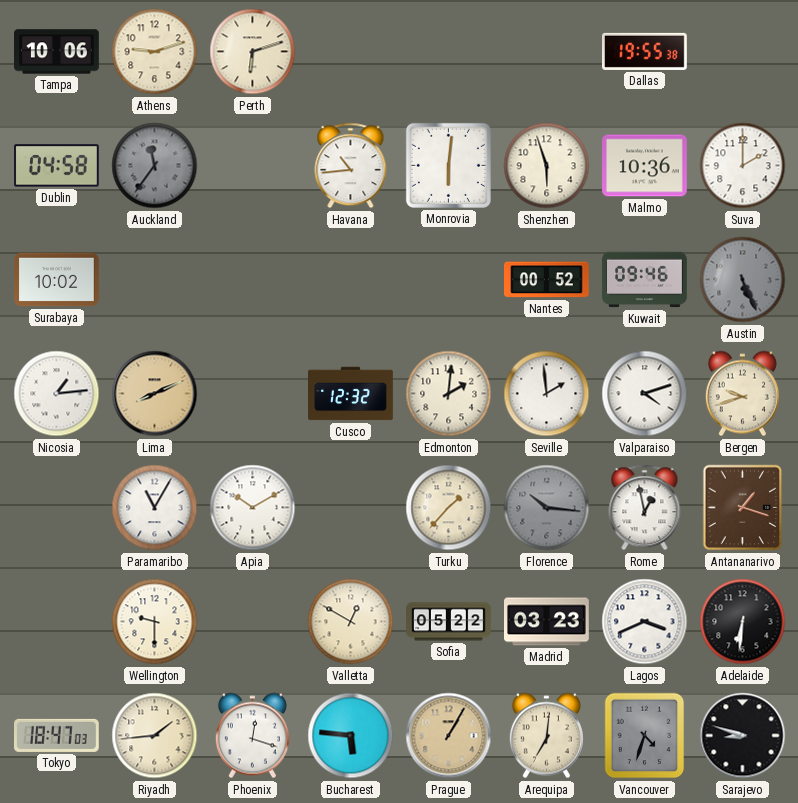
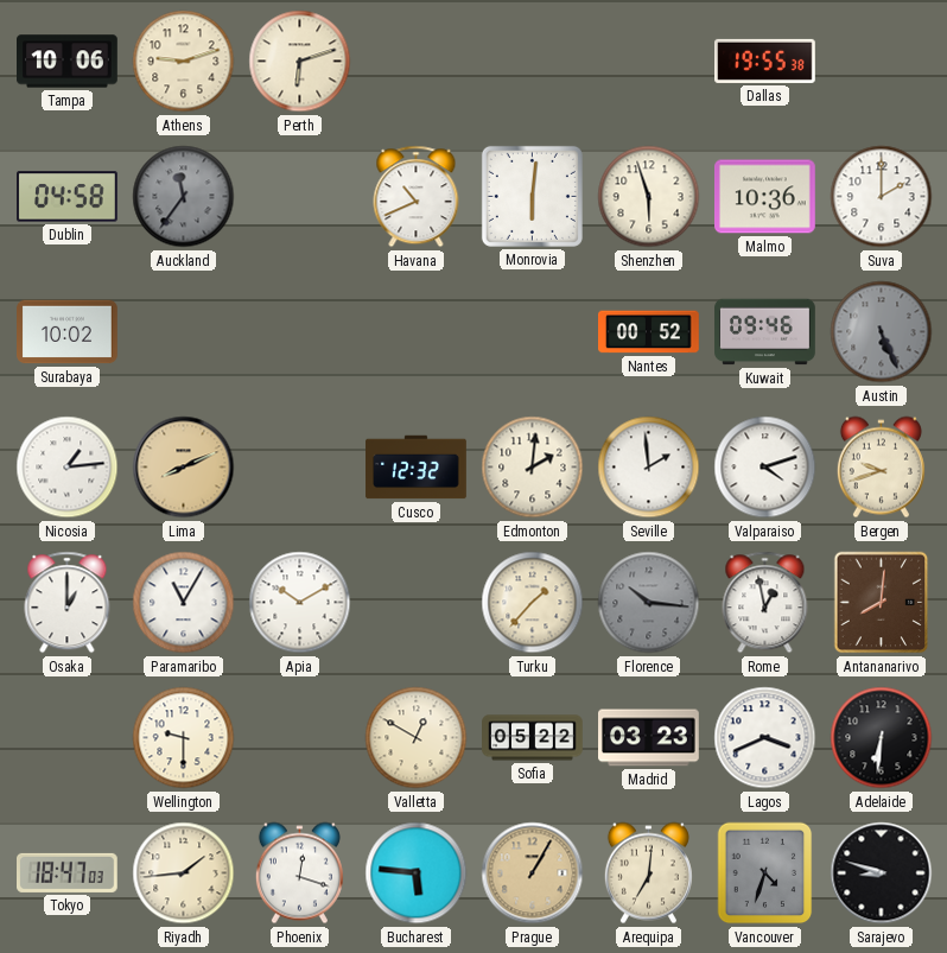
Havana: 10:44 -> 10:41
Osaka: none -> 1:00
Antananarivo: 1:18 -> 8:01
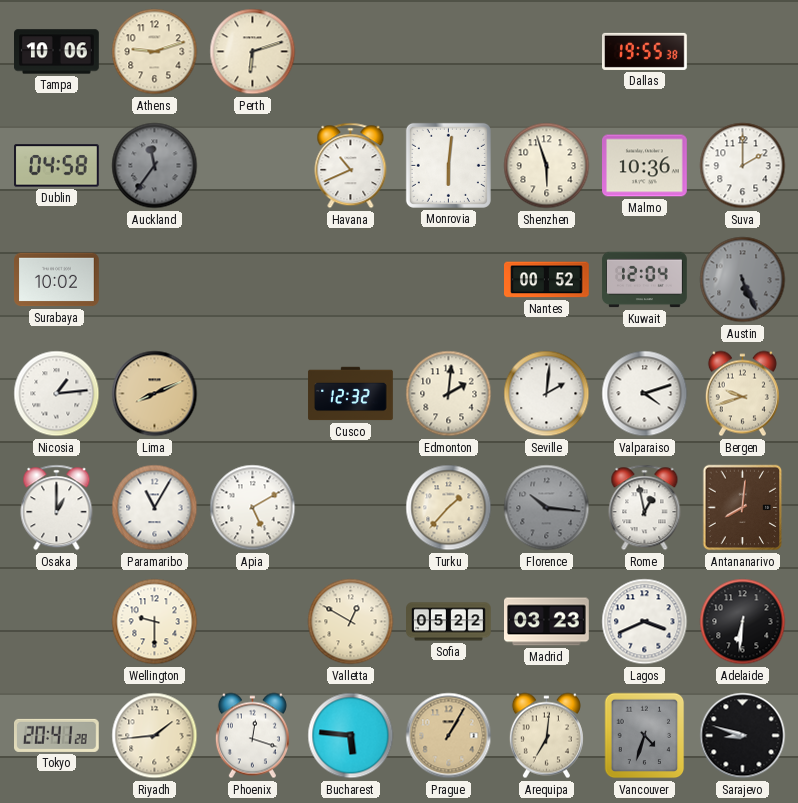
Kuwait: 09:46 -> 12:04
Seville: 1:59 -> 2:01
Apia: 10:10 -> 5:10
Tokyo: 18:47 -> 20:41
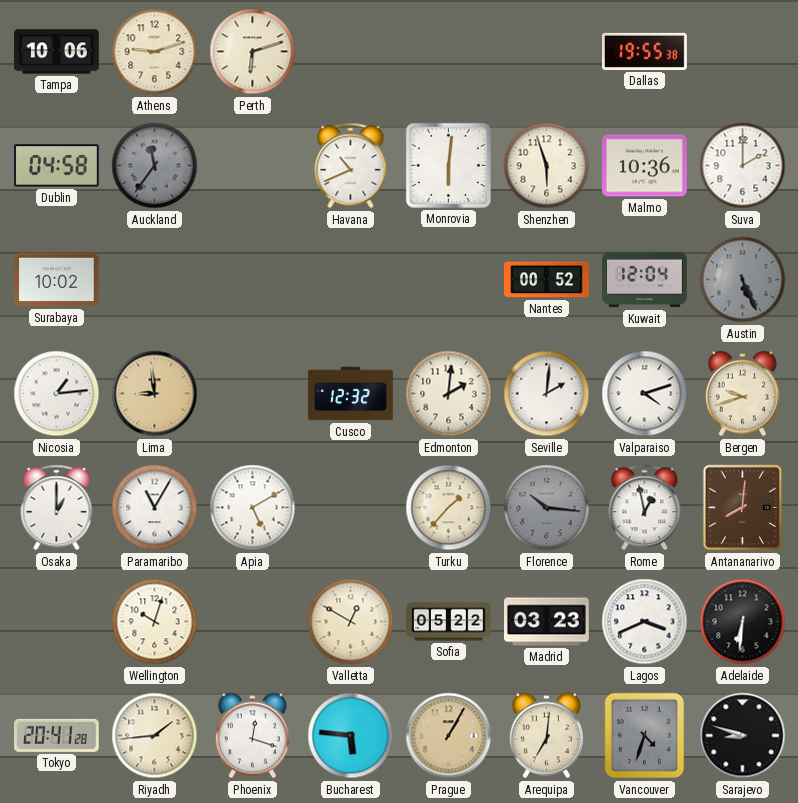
Lima: 8:11 -> 8:59
Wellington: 9:30 -> 10:03
